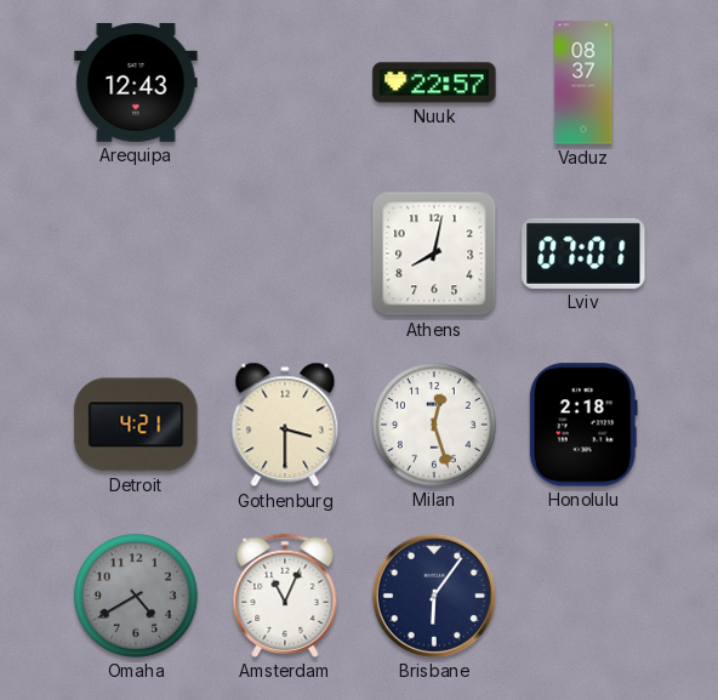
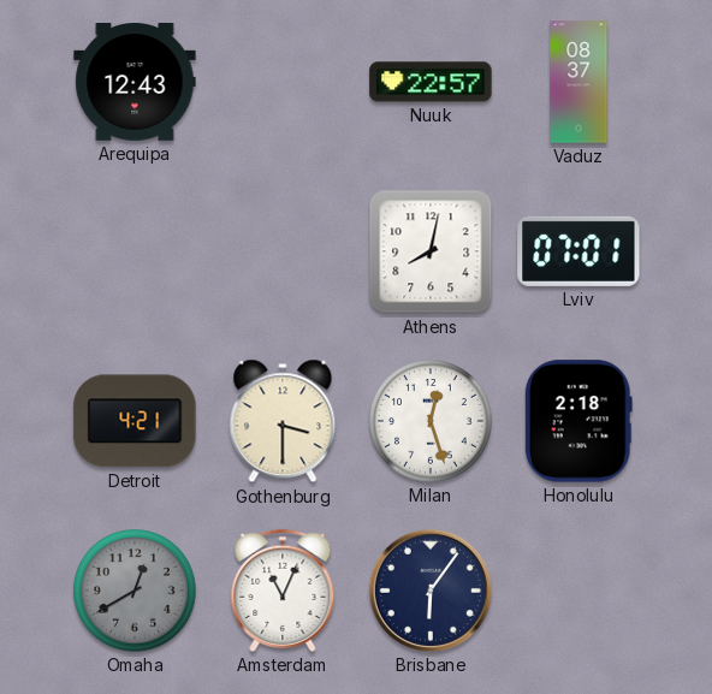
Omaha: 4:40 -> 12:40
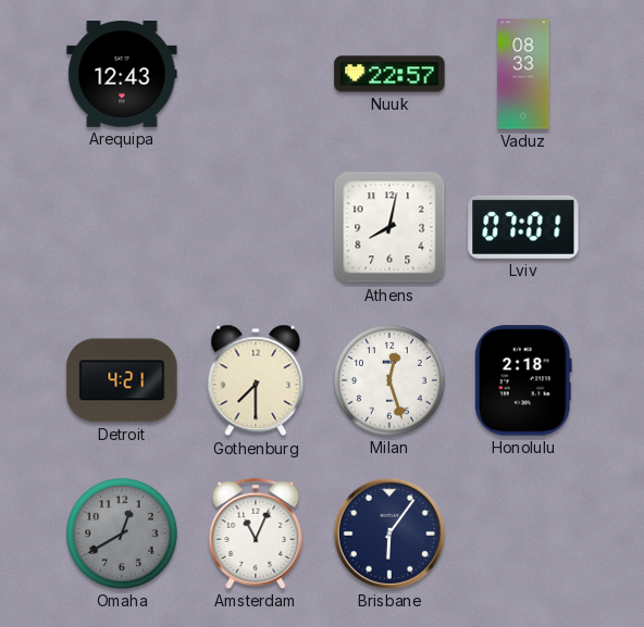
Vaduz: 08:37 -> 08:33
Gothenburg: 3:30 -> 7:30
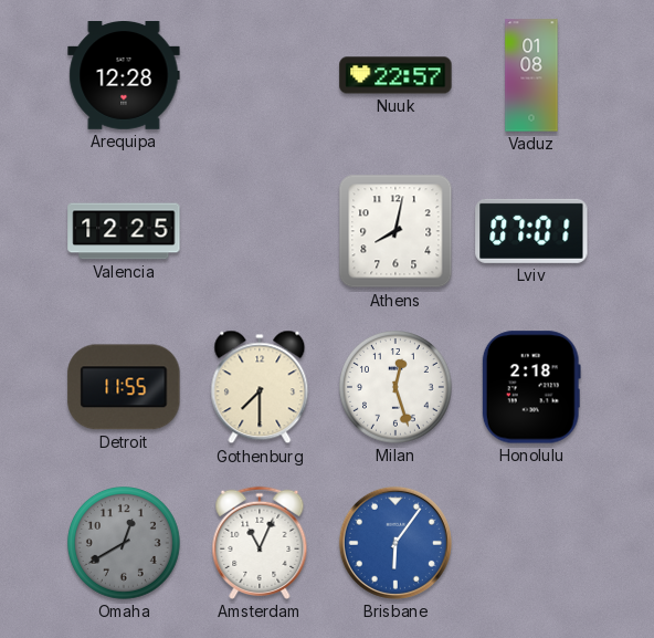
Arequipa: 12:43 -> 12:28
Vaduz: 08:33 -> 01:08
Valencia: none -> 12:25
Detroit: 4:21 -> 11:55
Brisbane dial: navy -> blue
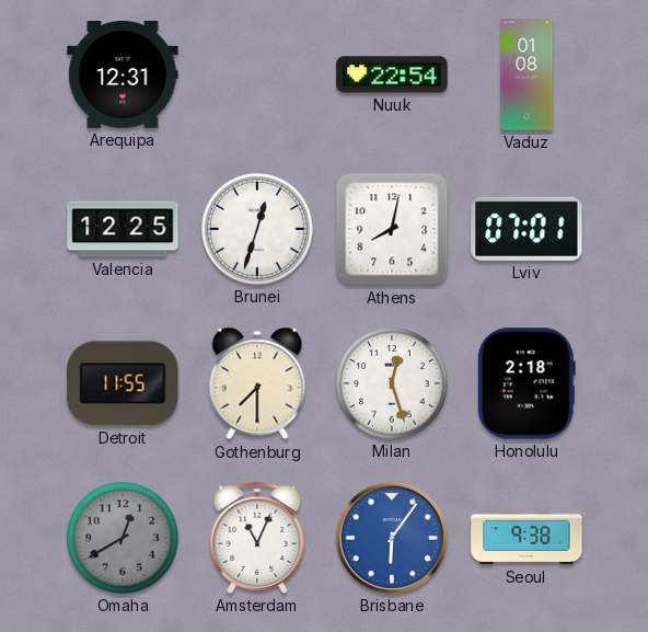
Arequipa: 12:28 -> 12:31
Nuuk: 22:57 -> 22:54
Brunei: none -> 12:33
Seoul: none -> 9:38
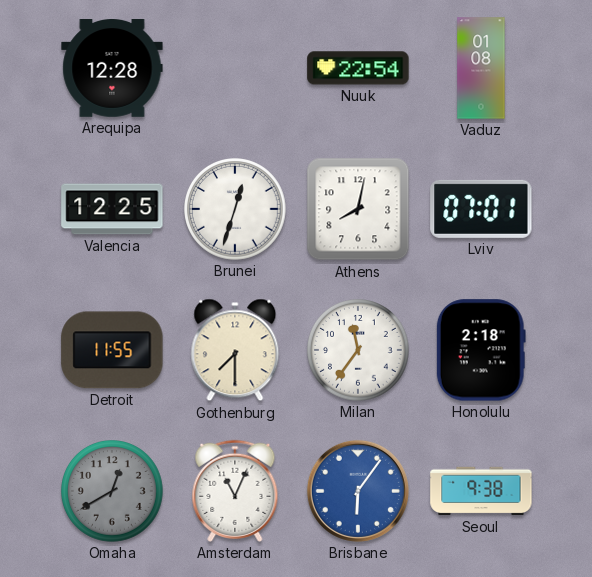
Arequipa: 12:31 -> 12:28
Milan: 12:27 -> 11:36
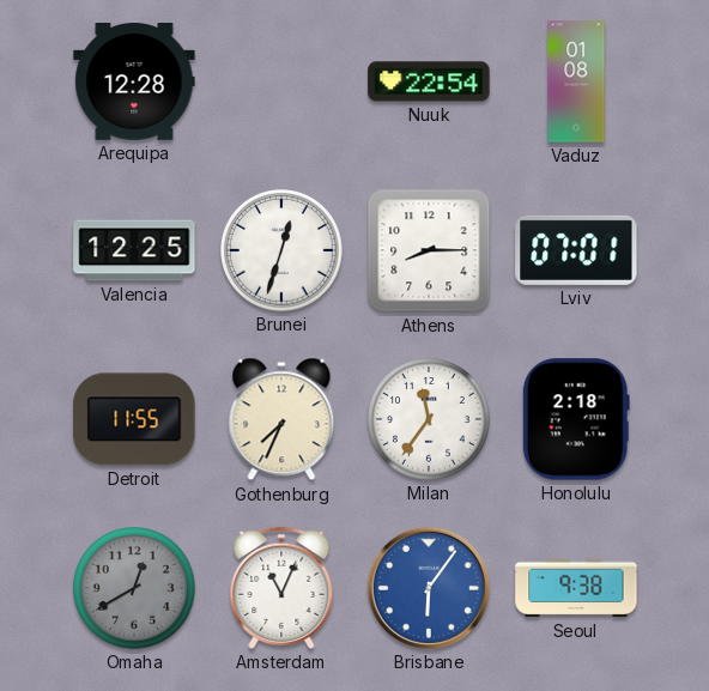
Athens: 8:02 -> 8:15
Gothenburg: 7:30 -> 7:34
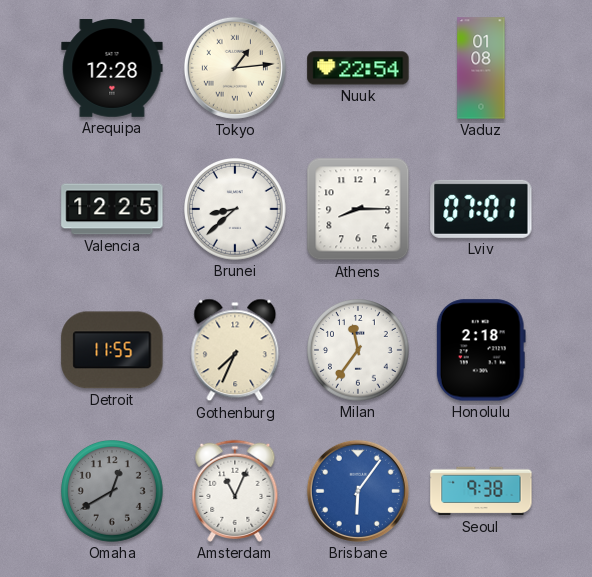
Tokyo: none -> 1:14
Brunei: 12:33 -> 8:38
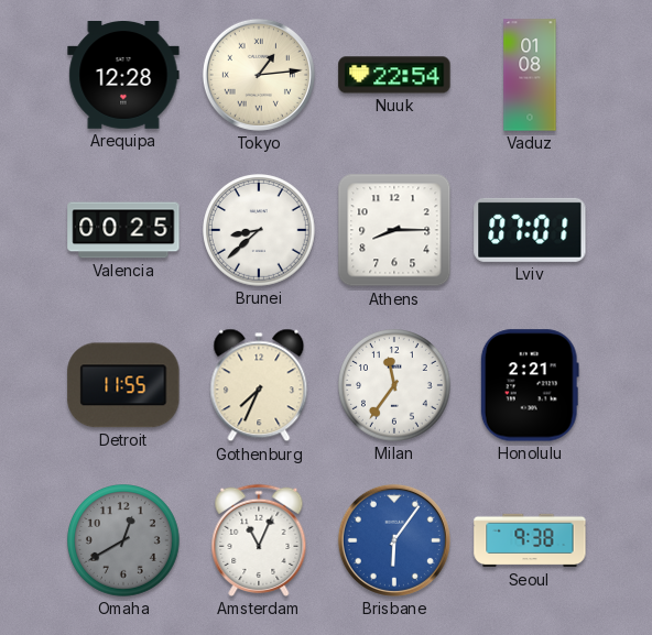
Valencia: 12:25 -> 00:25
Honolulu: 2:18 -> 2:21
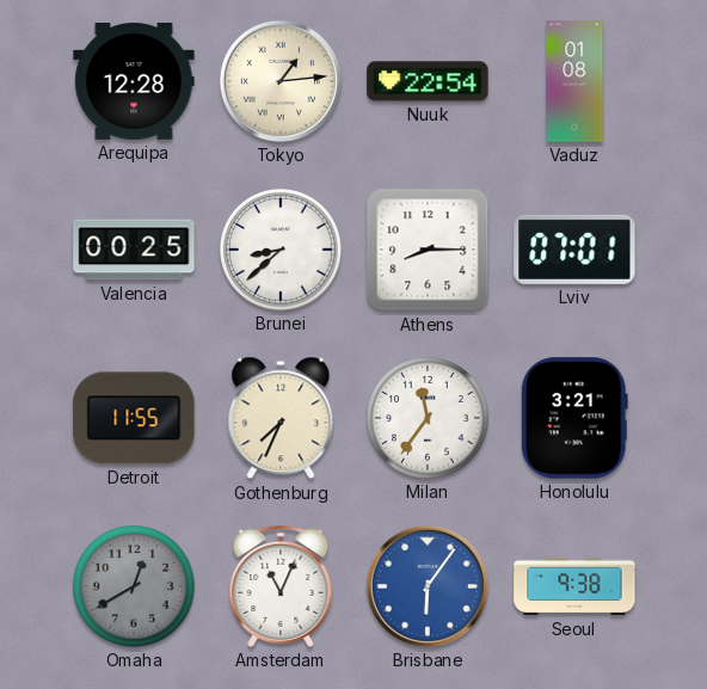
Honolulu: 2:21 -> 3:21
